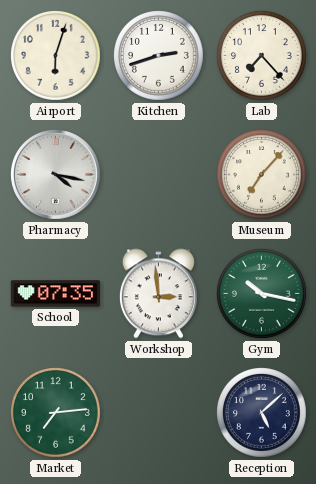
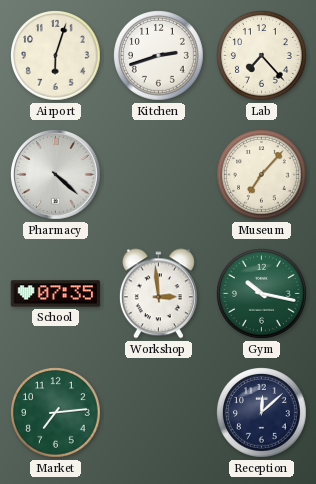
Pharmacy: 4:17 -> 4:22
Reception: 5:08 -> 12:08
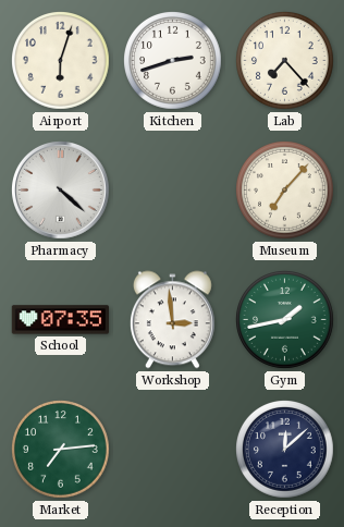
Gym: 10:17 -> 1:43
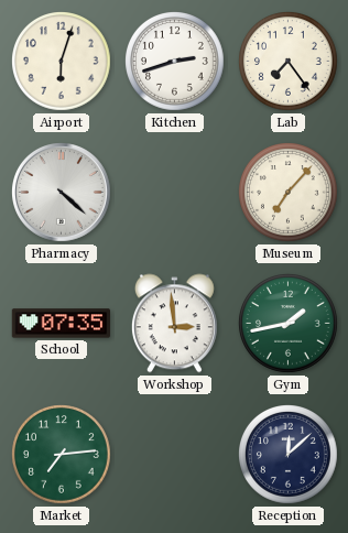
Lab: 7:23 -> 7:24
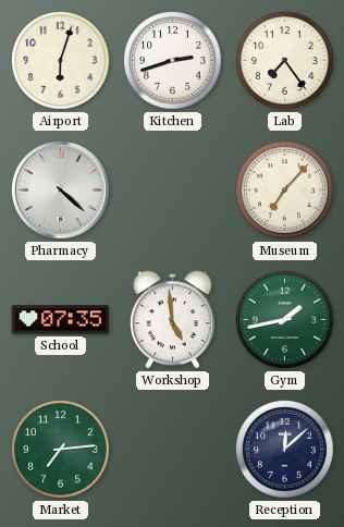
Workshop: 2:59 -> 4:59
